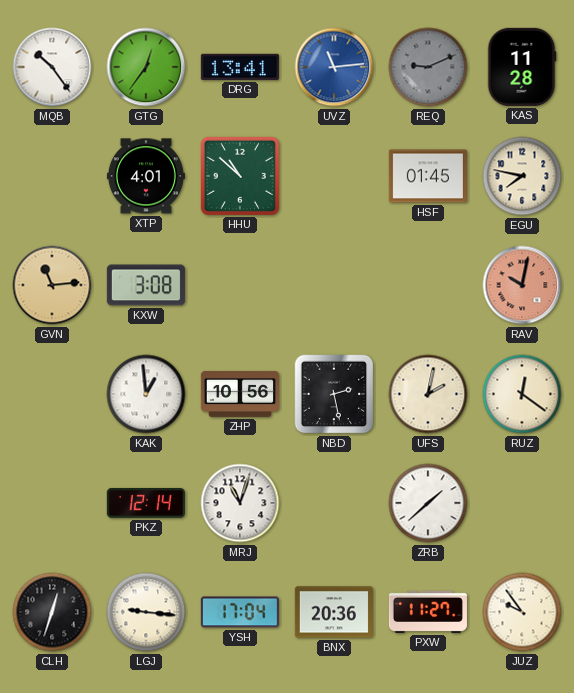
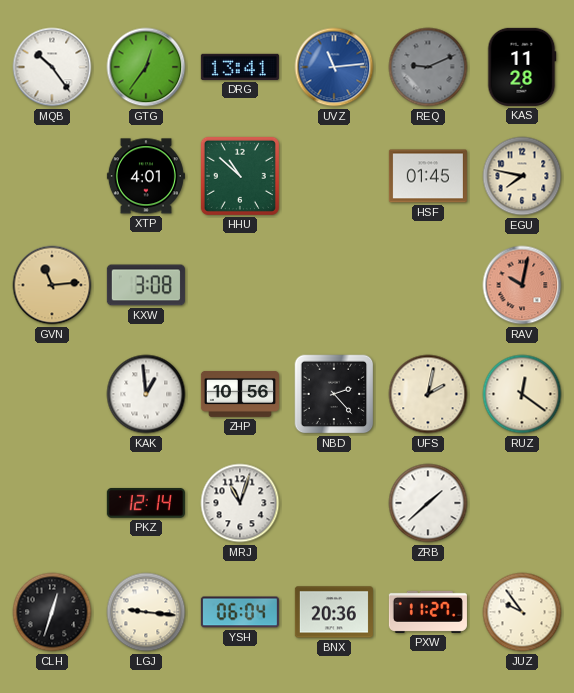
NBD: 2:28 -> 2:23
YSH: 17:04 -> 06:04
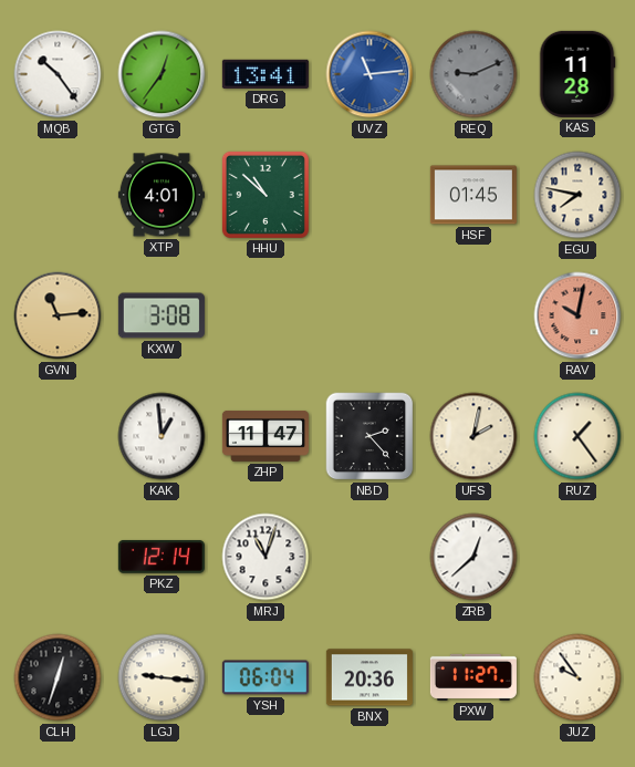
ZHP: 10:56 -> 11:47
RUZ: 12:21 -> 1:24
ZRB: 1:38 -> 12:38
